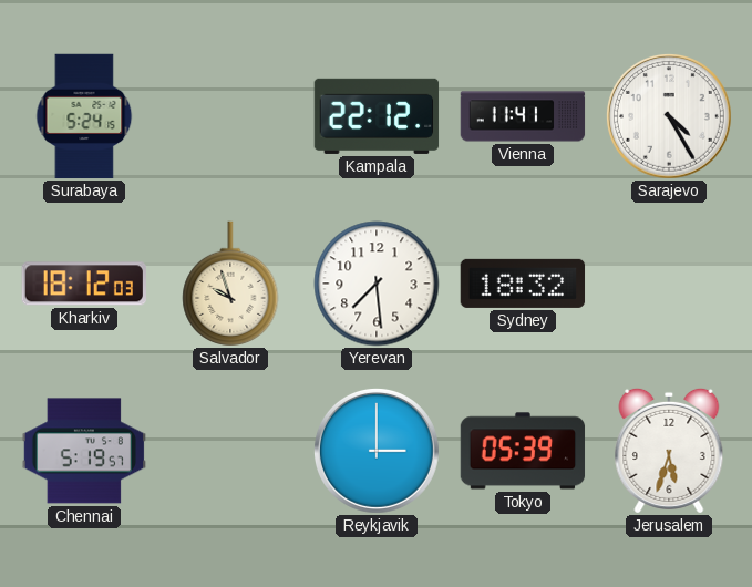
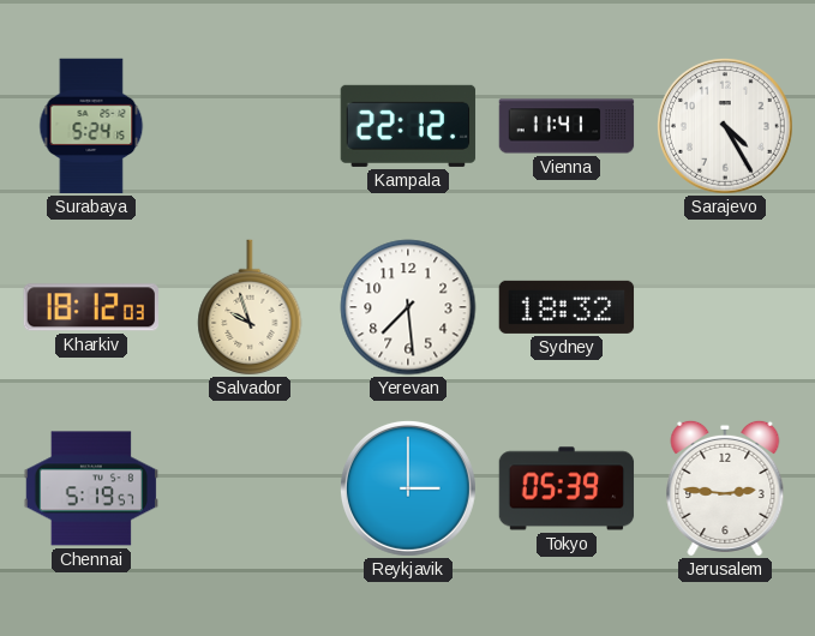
Jerusalem: 5:33 -> 2:46
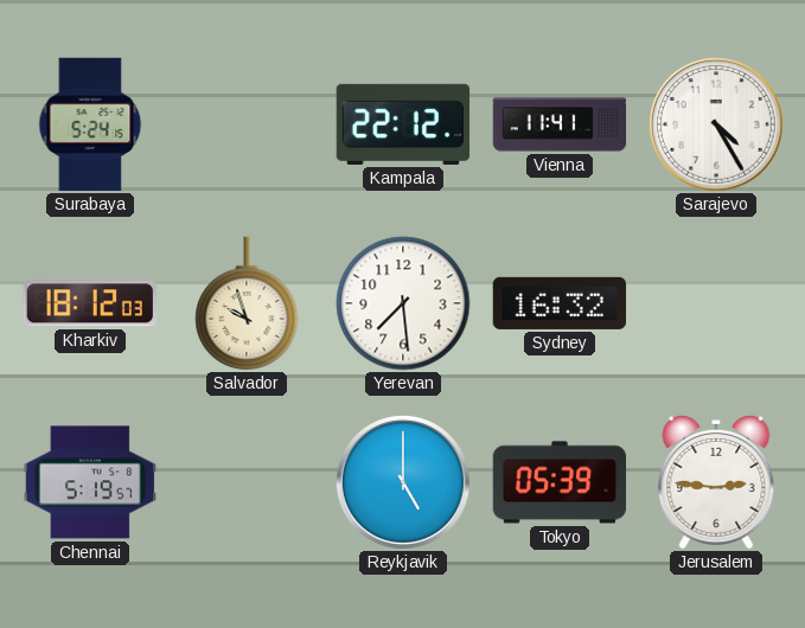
Sydney: 18:32 -> 16:32
Reykjavik: 3:00 -> 5:00
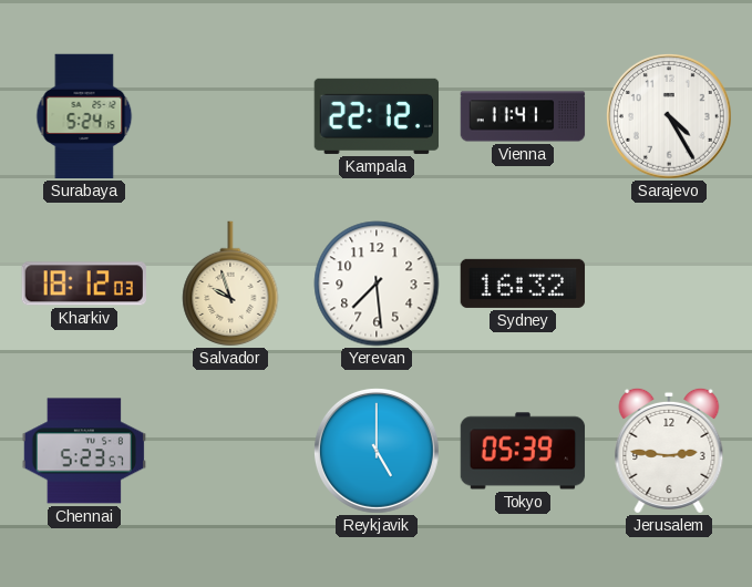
Chennai: 5:19 -> 5:23
